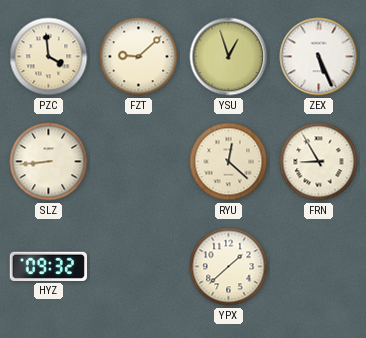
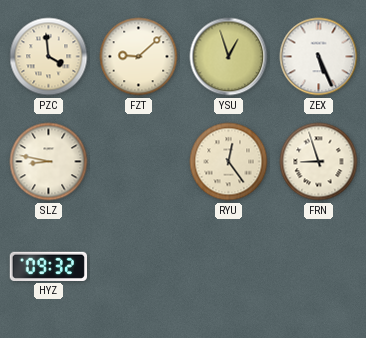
SLZ: 8:44 -> 8:47
RYU: 12:22 -> 12:24
FRN: 8:55 -> 8:57
YPX: 1:38 -> none
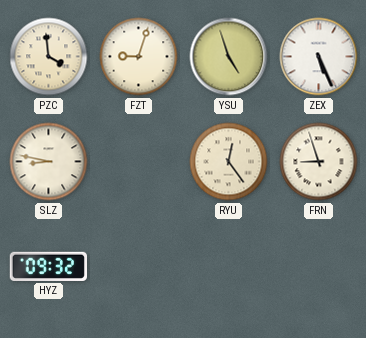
FZT: 9:08 -> 9:03
YSU: 12:57 -> 4:57
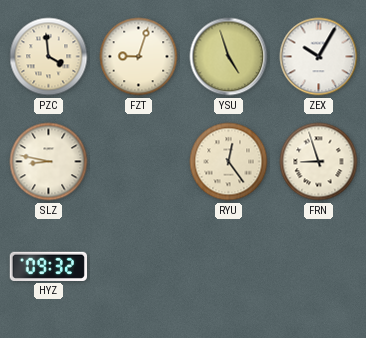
ZEX: 5:26 -> 10:05
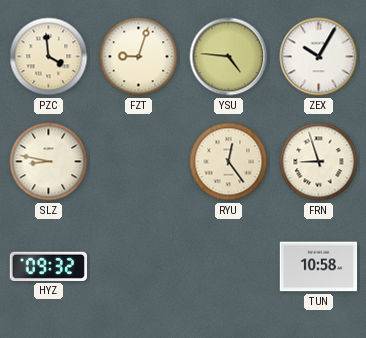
YSU: 4:57 -> 4:46
TUN: none -> 10:58
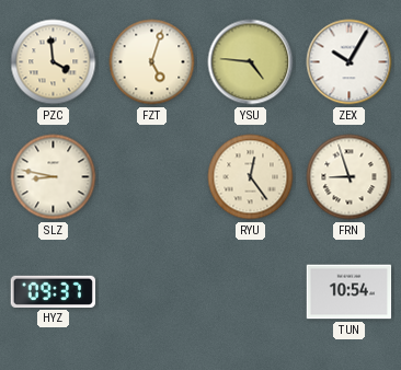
FZT: 9:03 -> 5:03
HYZ: 09:32 -> 09:37
TUN: 10:58 -> 10:54
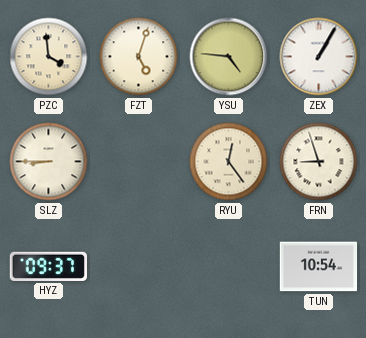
ZEX: 10:05 -> 1:05
SLZ: 8:47 -> 8:45
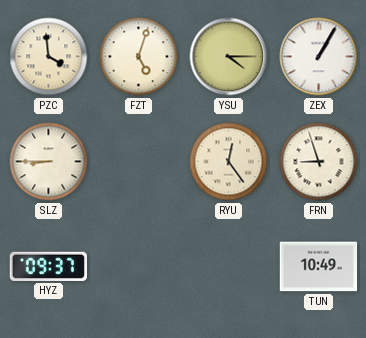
YSU: 4:46 -> 4:15
TUN: 10:54 -> 10:49
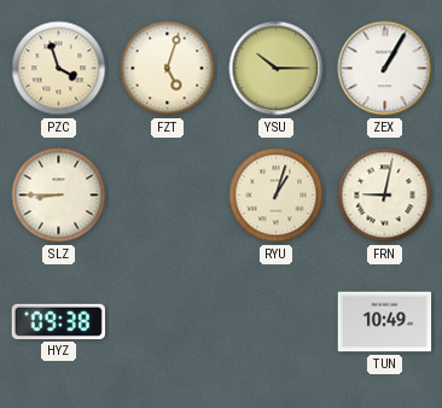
PZC: 3:59 -> 3:57
YSU: 4:15 -> 10:15
RYU: 12:24 -> 1:03
FRN: 8:57 -> 9:02
HYZ: 09:37 -> 09:38
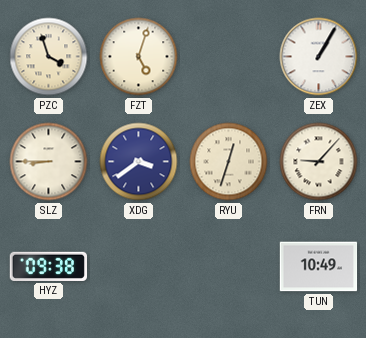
YSU: 10:15 -> none
XDG: none -> 3:39
RYU: 1:03 -> 12:33
FRN: 9:02 -> 9:07
